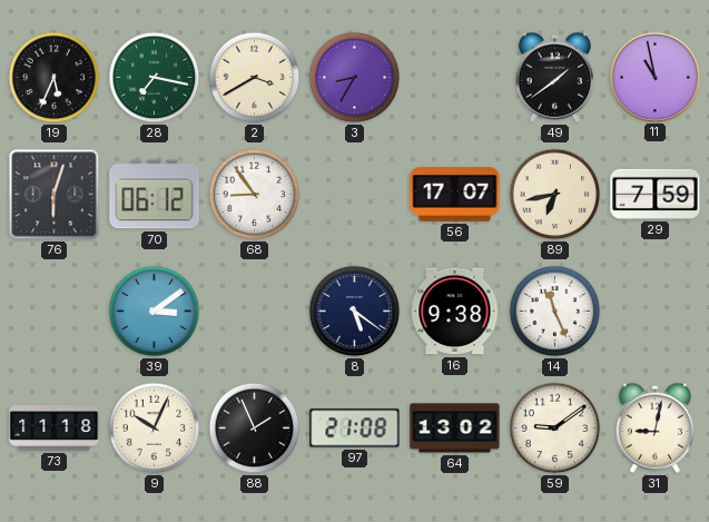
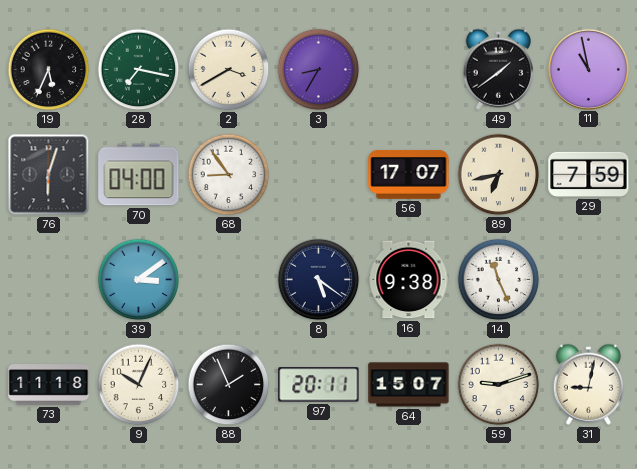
70: 06:12 -> 04:00
97: 21:08 -> 20:11
64: 13:02 -> 15:07
59: 9:09 -> 9:12
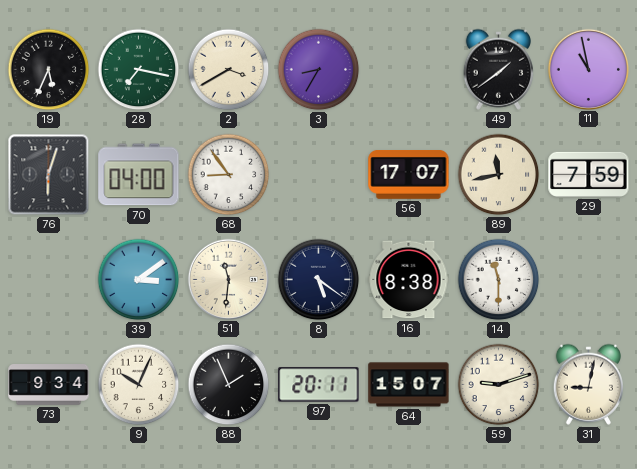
89: 6:43 -> 11:43
51: none -> 11:31
16: 9:38 -> 8:38
14: 11:26 -> 11:30
73: 11:18 -> 9:34
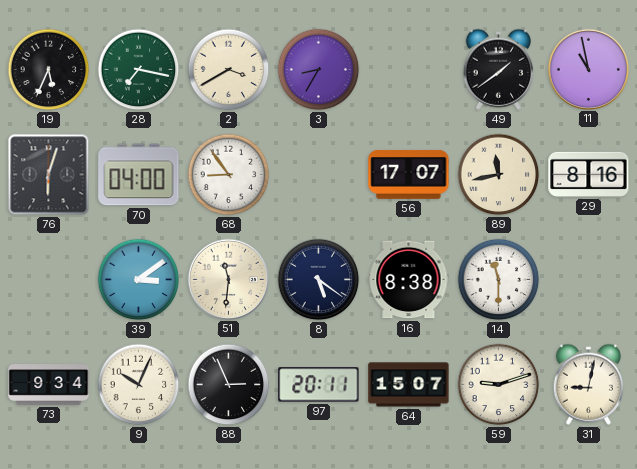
29: 7:59 -> 8:16
88: 1:56 -> 2:56
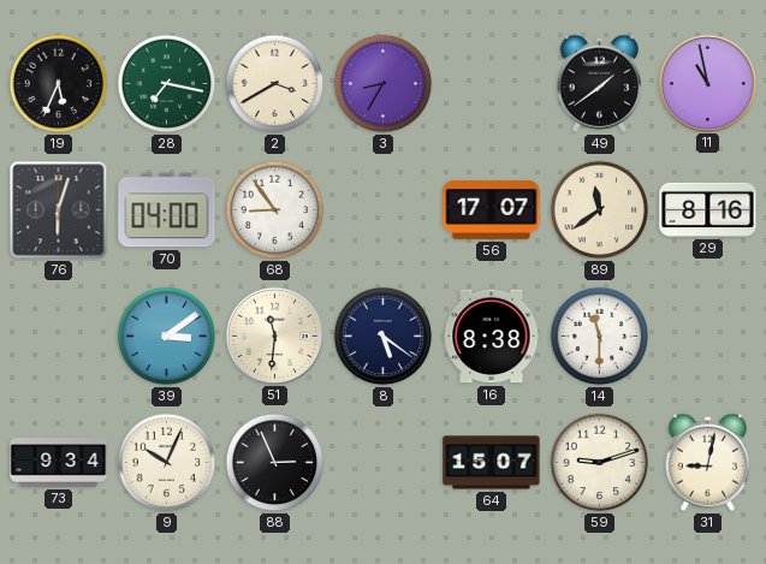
89: 11:43 -> 11:39
97: 20:11 -> none
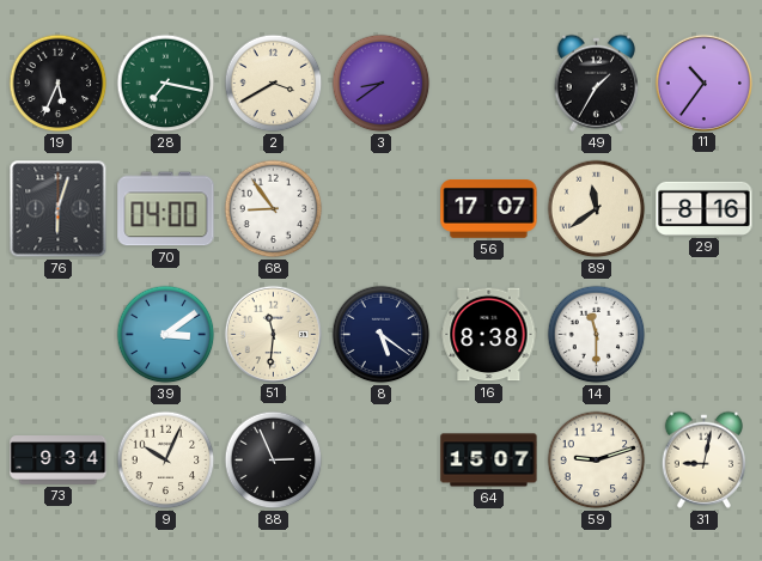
3: 8:35 -> 8:39
49: 1:39 -> 1:35
11: 10:58 -> 10:36
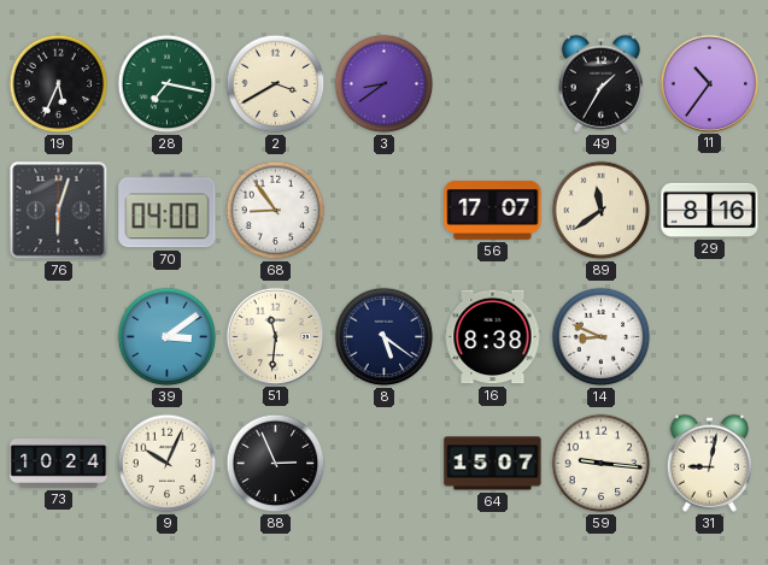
14: 11:30 -> 8:49
73: 9:34 -> 10:24
59: 9:12 -> 9:16
